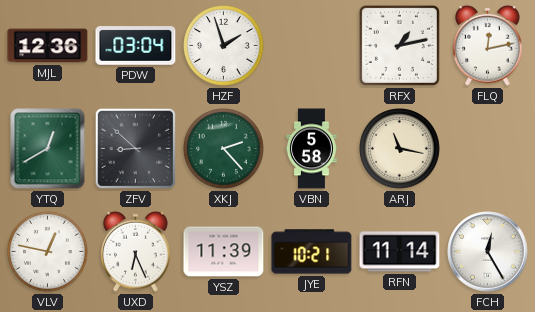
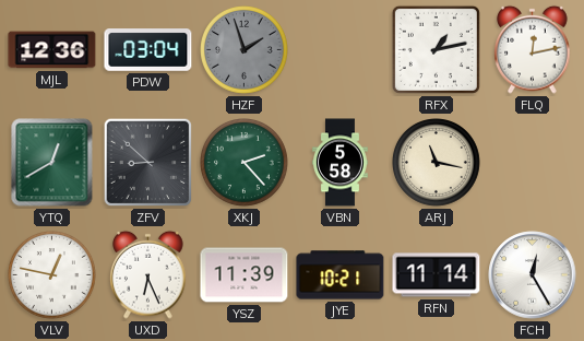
HZF dial: white -> grey
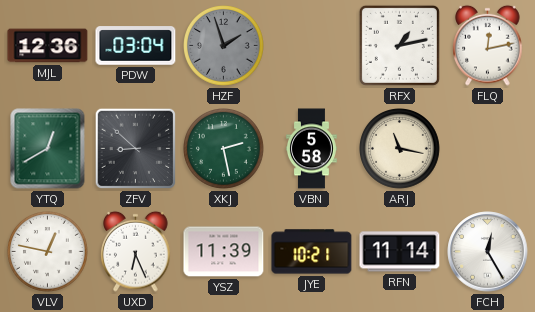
XKJ: 2:23 -> 2:28
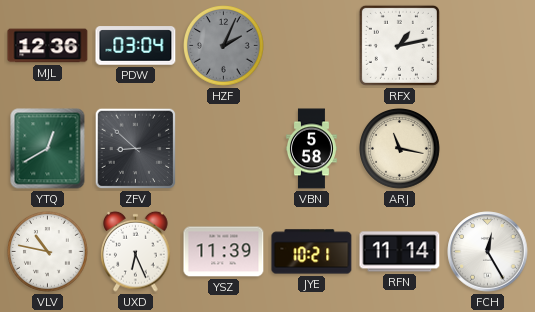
HZF: 1:57 -> 2:04
FLQ: 12:13 -> none
XKJ: 2:28 -> none
VLV: 12:47 -> 10:47
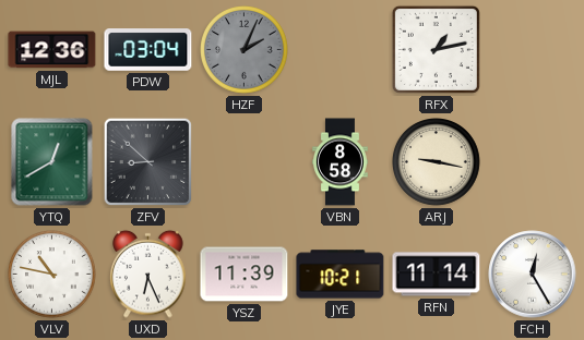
VBN: 5:58 -> 8:58
ARJ: 11:17 -> 9:17
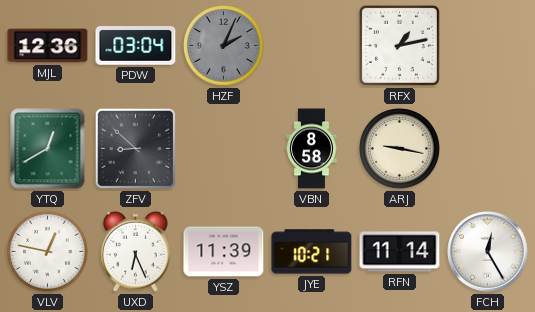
VLV: 10:47 -> 12:47
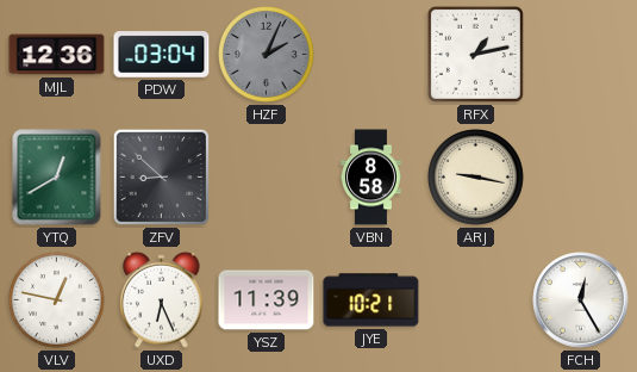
RFN: 11:14 -> none
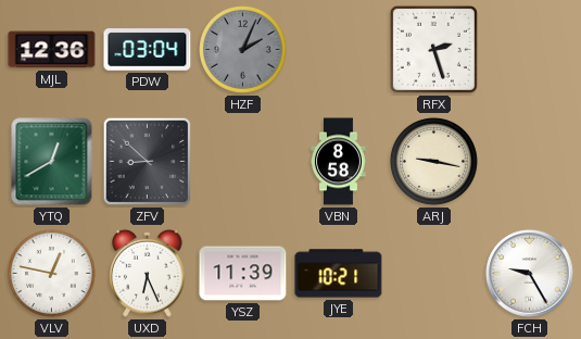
RFX: 1:13 -> 2:27
FCH: 12:25 -> 9:25
